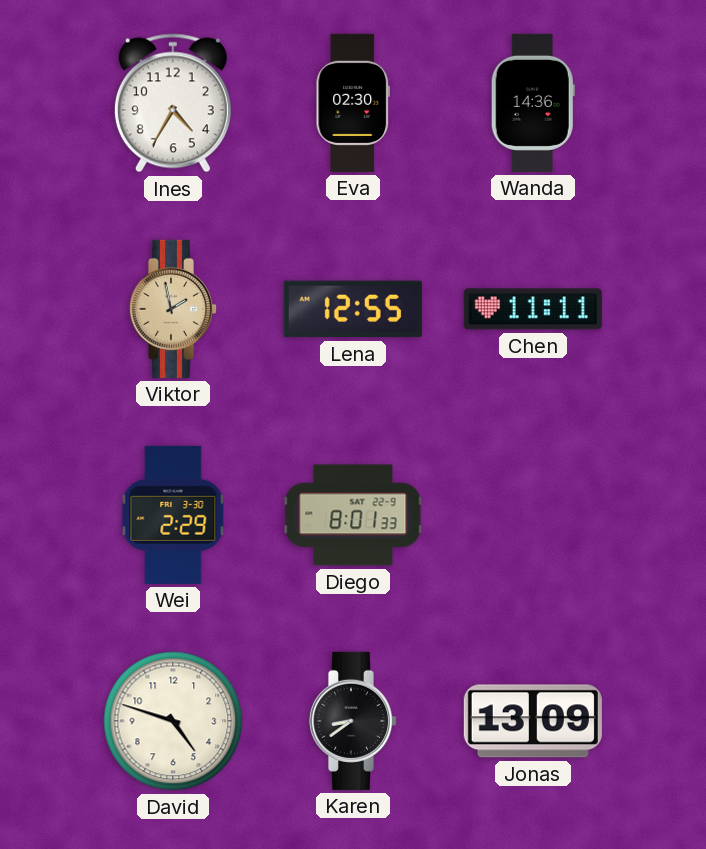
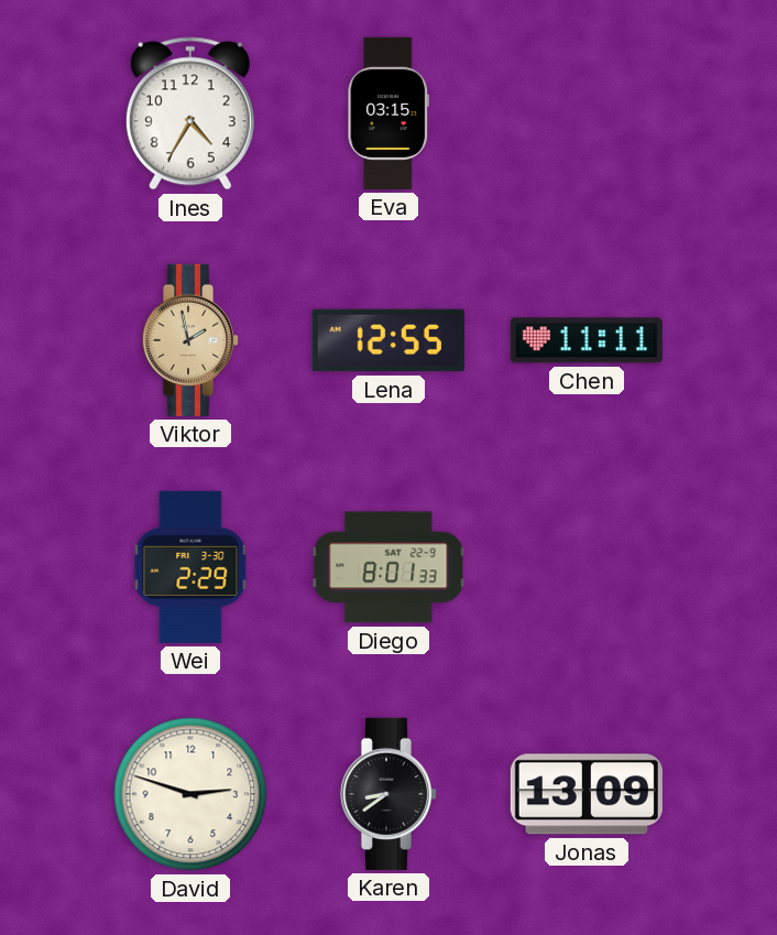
Eva: 02:30 -> 03:15
Wanda: 14:36 -> none
David: 4:48 -> 2:48
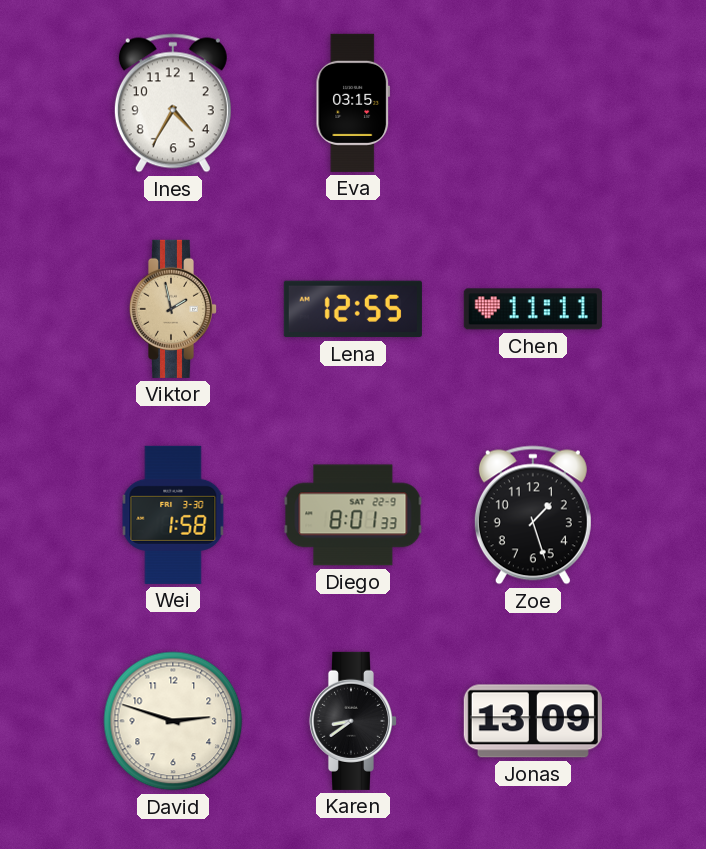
Wei: 2:29 -> 1:58
Zoe: none -> 1:27
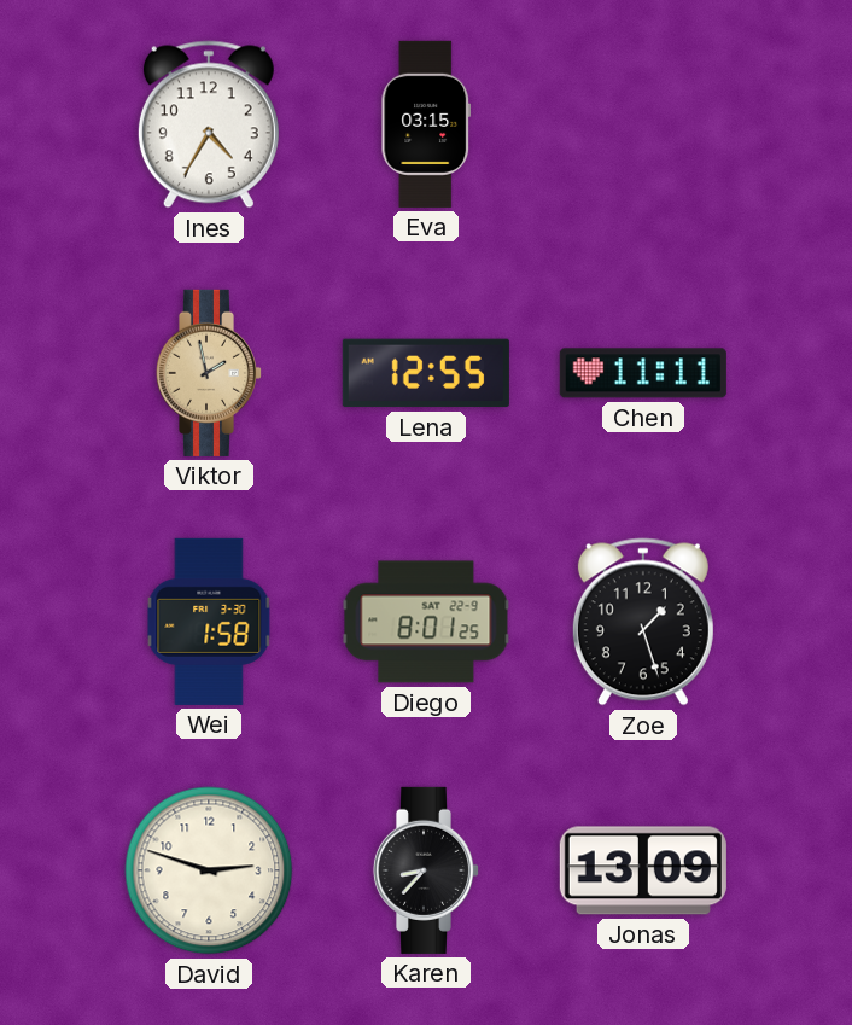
Diego: 8:01:33 -> 8:01:25
Karen: 8:39 -> 8:37
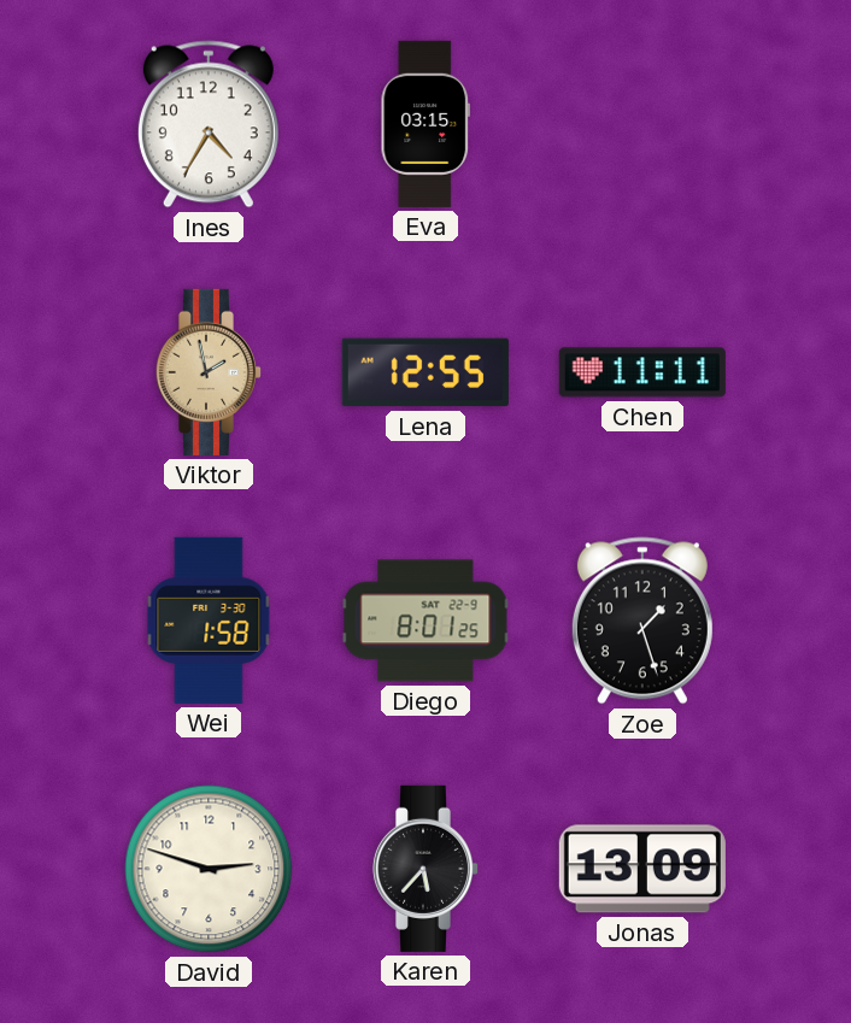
Karen: 8:37 -> 5:37
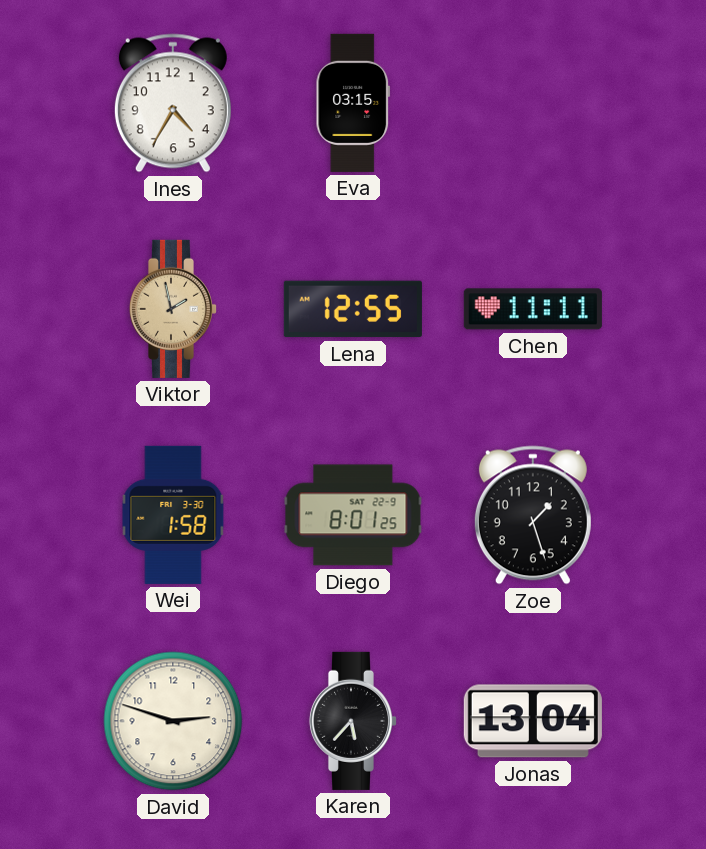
Jonas: 13:09 -> 13:04
